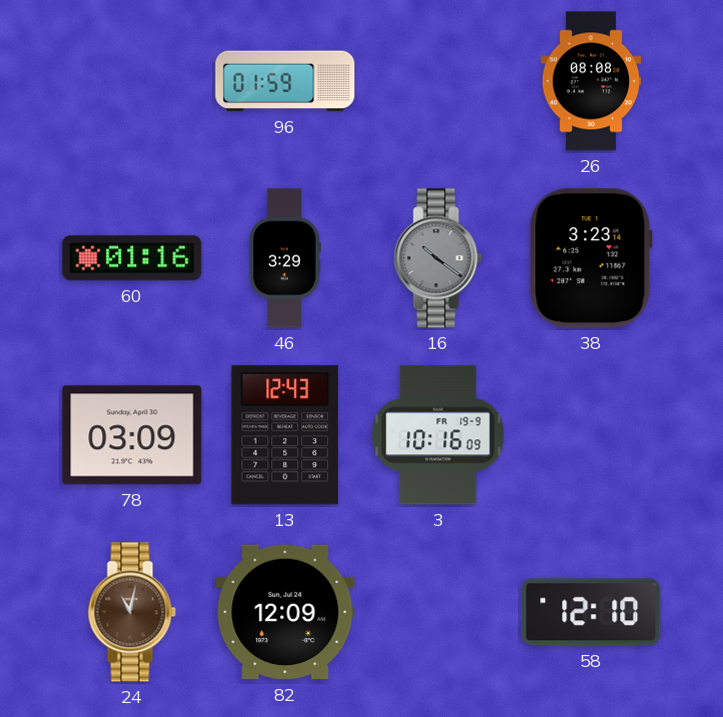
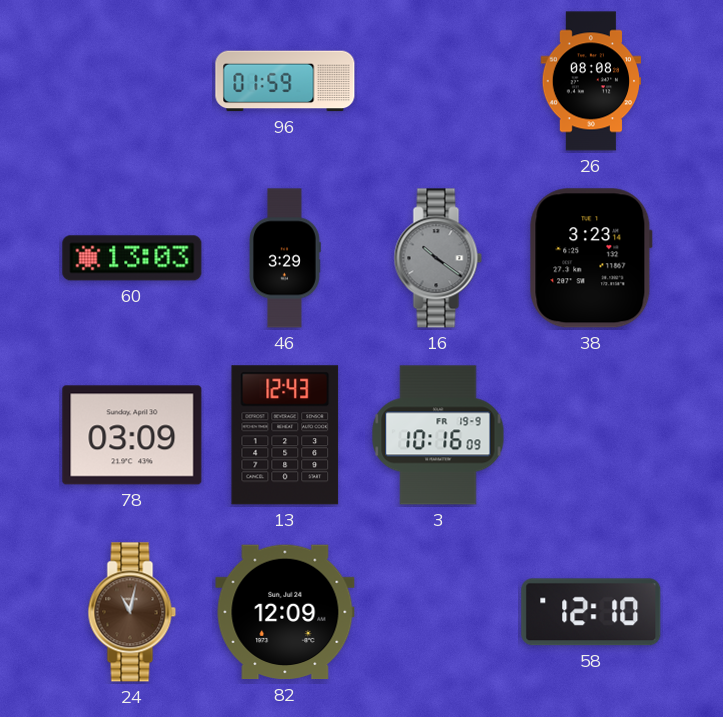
60: 01:16 -> 13:03
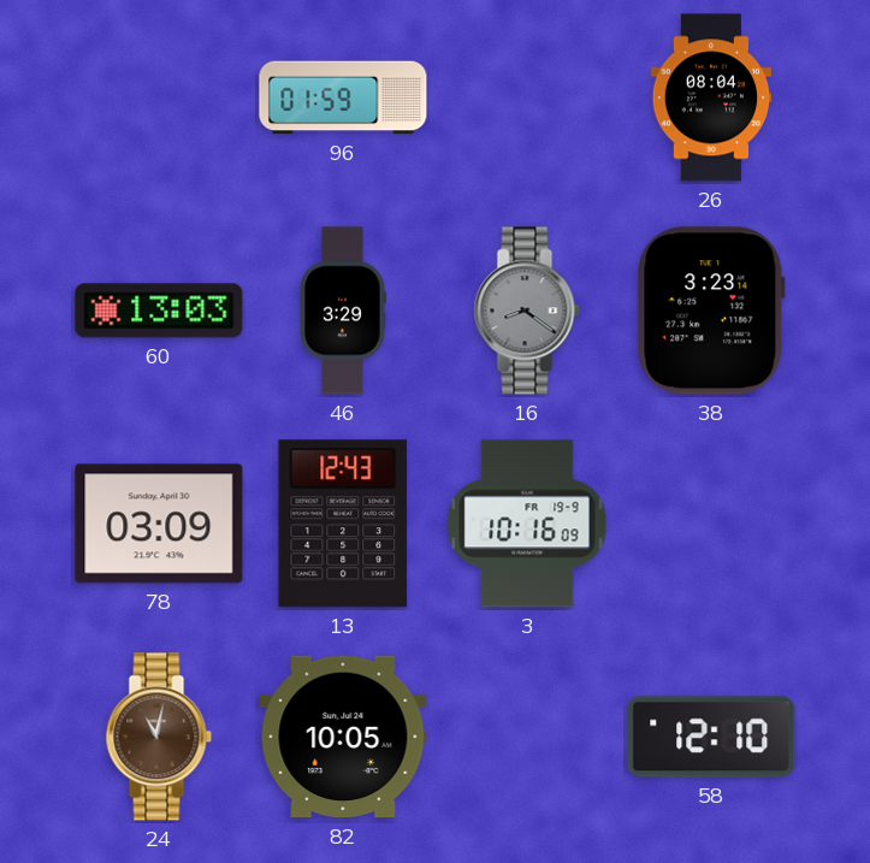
26: 08:08 -> 08:04
16: 10:21 -> 8:21
82: 12:09 -> 10:05
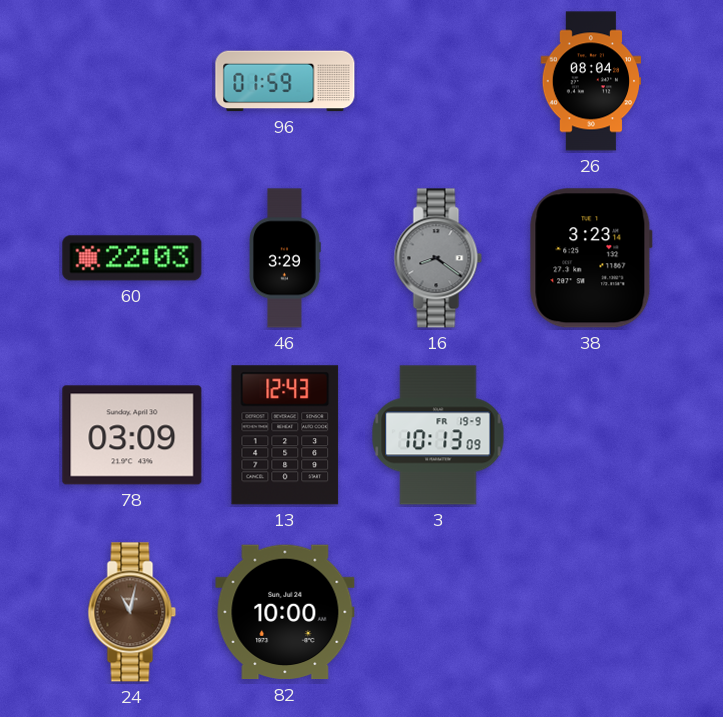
60: 13:03 -> 22:03
3: 10:16 -> 10:13
82: 10:05 -> 10:00
58: 12:10 -> none
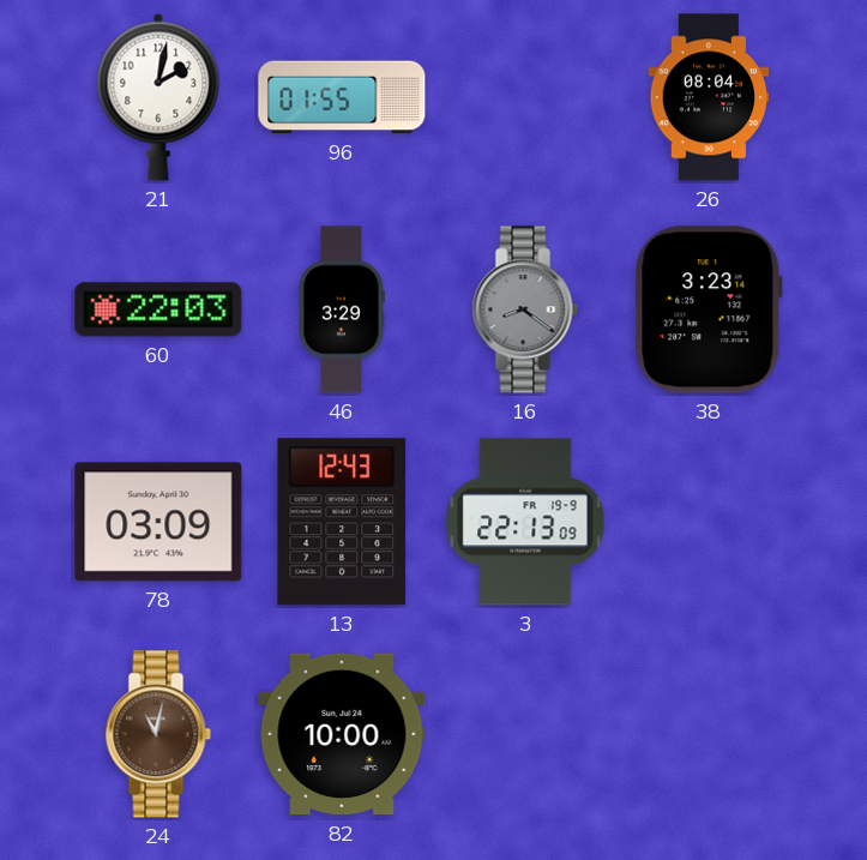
21: none -> 2:02
96: 01:59 -> 01:55
3: 10:13 -> 22:13
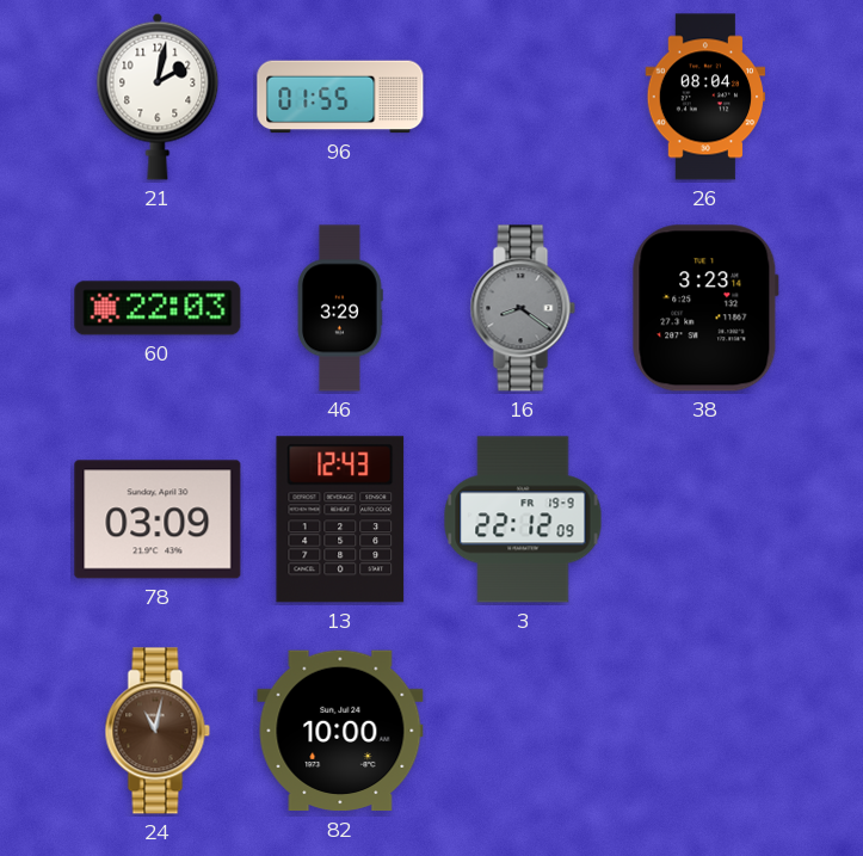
3: 22:13 -> 22:12
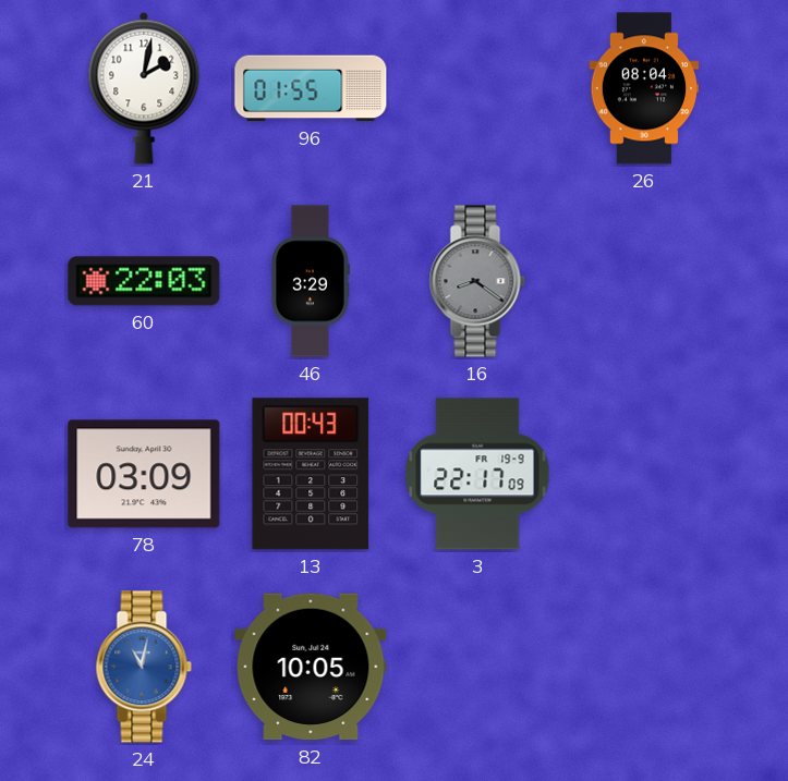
38: 3:23 -> none
13: 12:43 -> 00:43
3: 22:12 -> 22:17
24 dial: brown -> blue
82: 10:00 -> 10:05
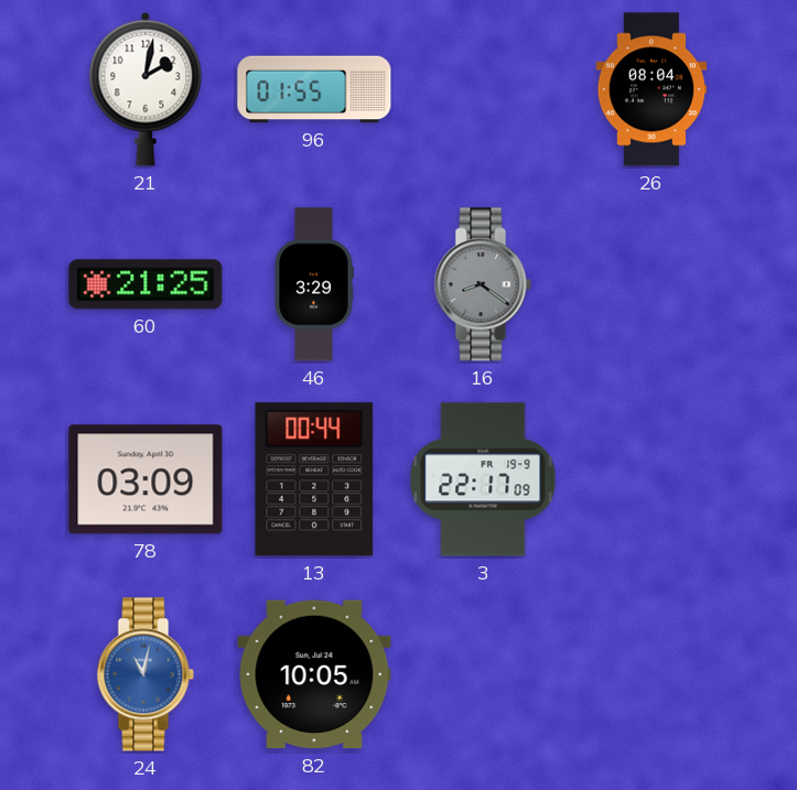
60: 22:03 -> 21:25
13: 00:43 -> 00:44
